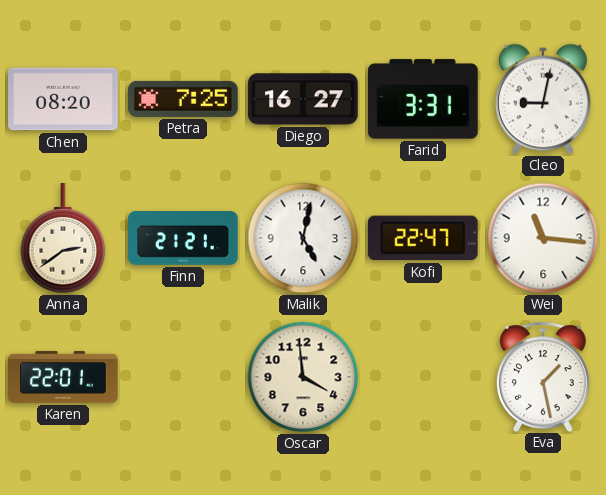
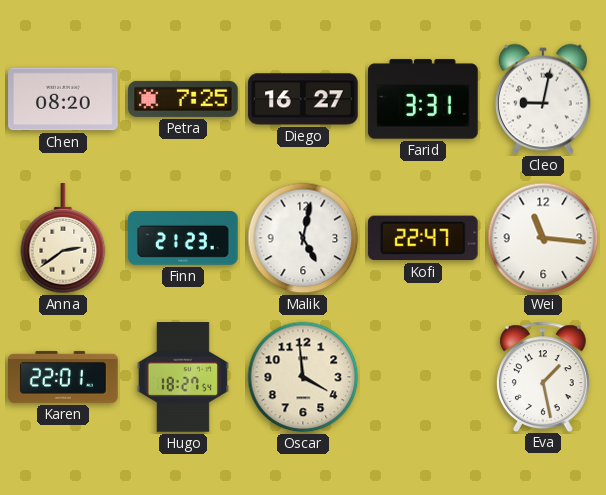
Finn: 21:21 -> 21:23
Hugo: none -> 18:27
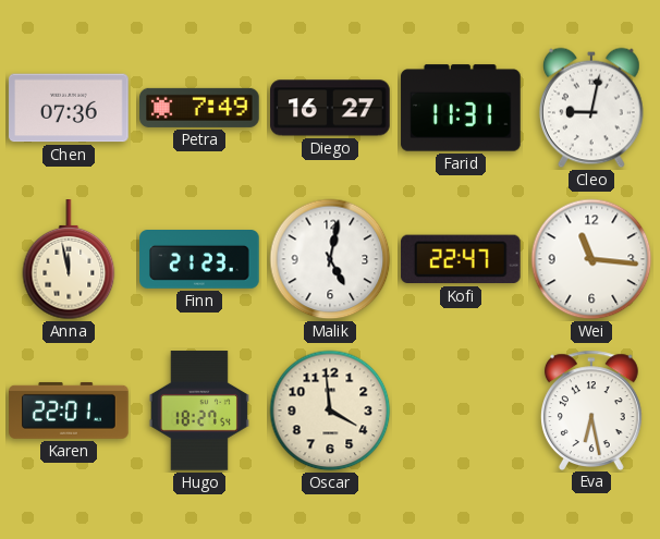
Chen: 08:20 -> 07:36
Petra: 7:25 -> 7:49
Farid: 3:31 -> 11:31
Anna: 2:39 -> 11:58
Eva: 1:28 -> 6:28
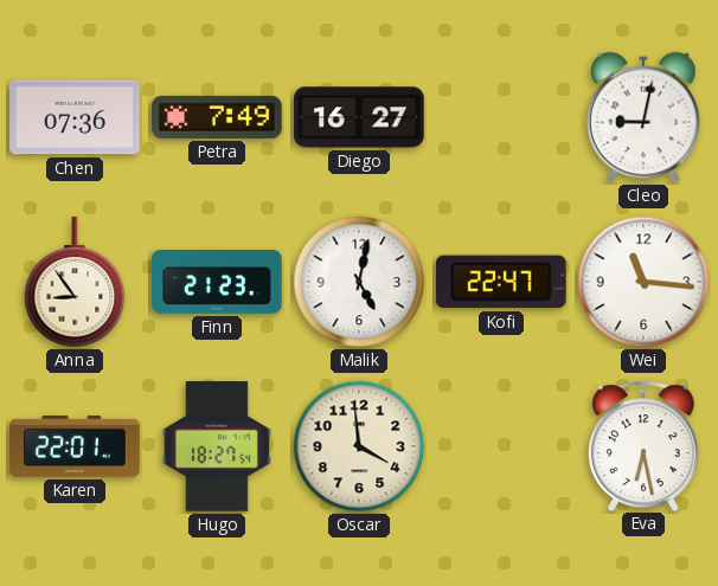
Farid: 11:31 -> none
Anna: 11:58 -> 8:54
